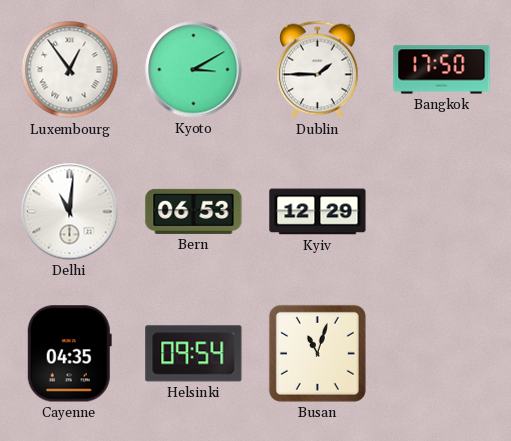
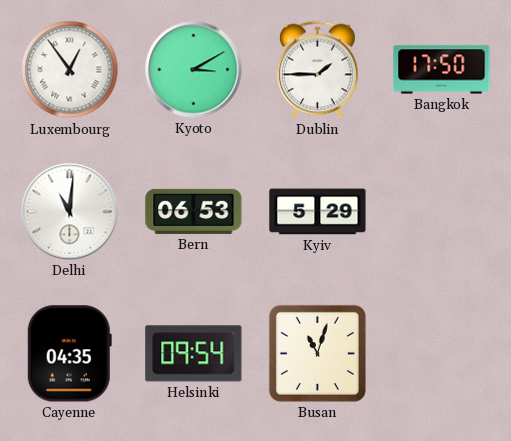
Kyiv: 12:29 -> 5:29
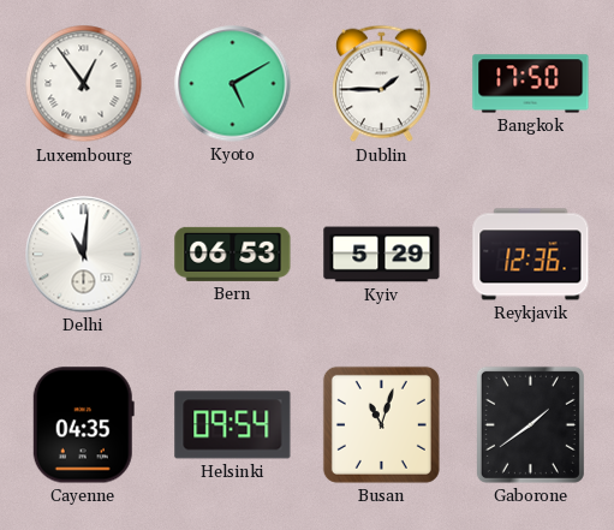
Kyoto: 3:10 -> 5:10
Reykjavik: none -> 12:36
Gaborone: none -> 1:39
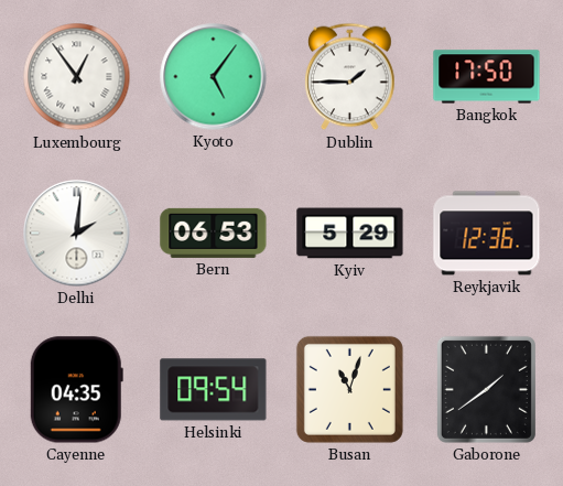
Kyoto: 5:10 -> 5:06
Delhi: 11:01 -> 2:01
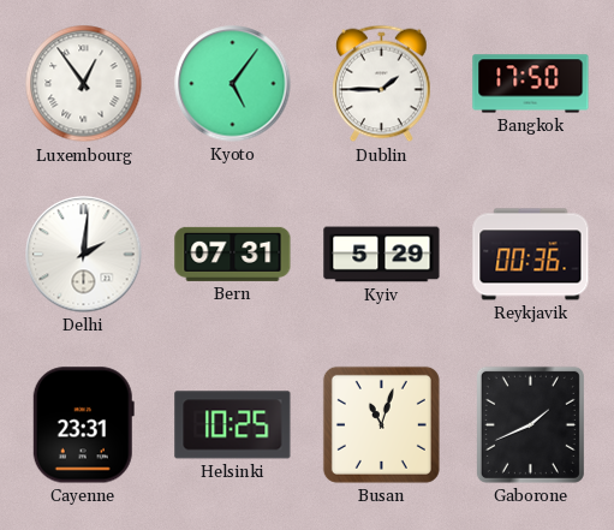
Bern: 06:53 -> 07:31
Reykjavik: 12:36 -> 00:36
Cayenne: 04:35 -> 23:31
Helsinki: 09:54 -> 10:25
Gaborone: 1:39 -> 1:41
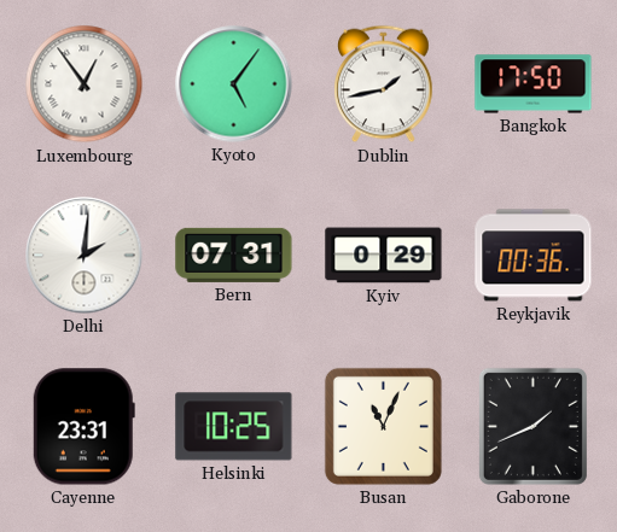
Dublin: 1:45 -> 1:43
Kyiv: 5:29 -> 0:29
Busan: 11:03 -> 11:04
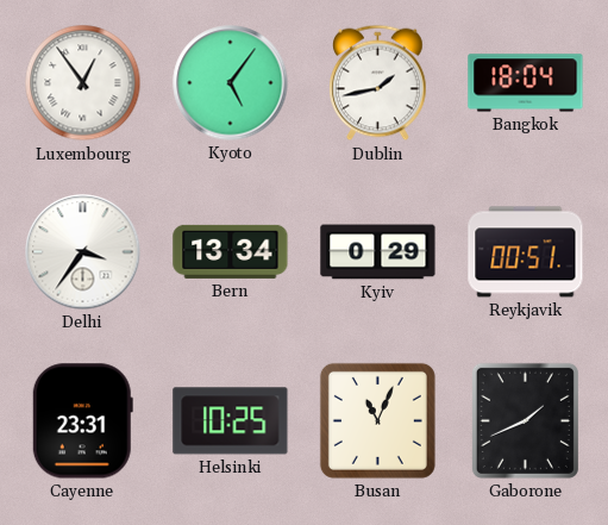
Bangkok: 17:50 -> 18:04
Delhi: 2:01 -> 3:36
Bern: 07:31 -> 13:34
Reykjavik: 00:36 -> 00:51
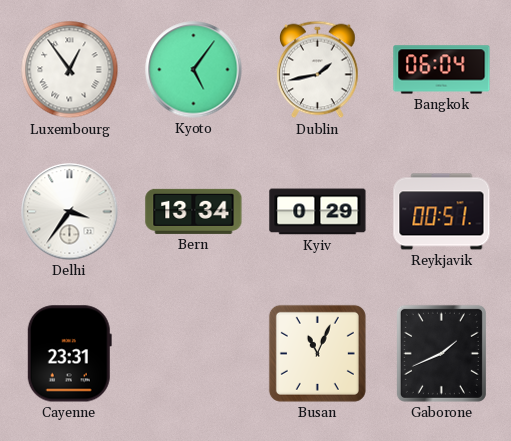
Bangkok: 18:04 -> 06:04
Helsinki: 10:25 -> none
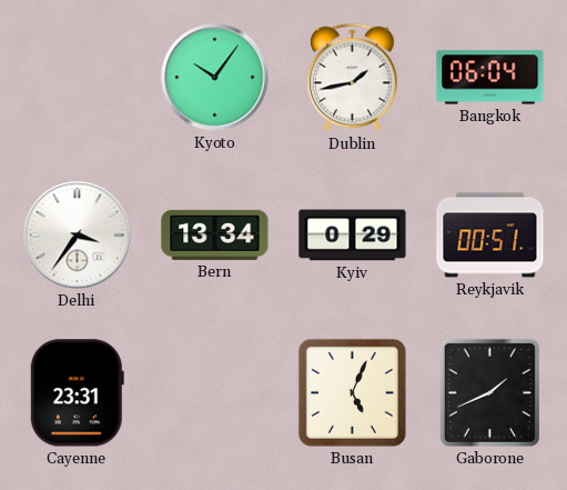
Luxembourg: 12:54 -> none
Kyoto: 5:06 -> 10:06
Busan: 11:04 -> 5:04
